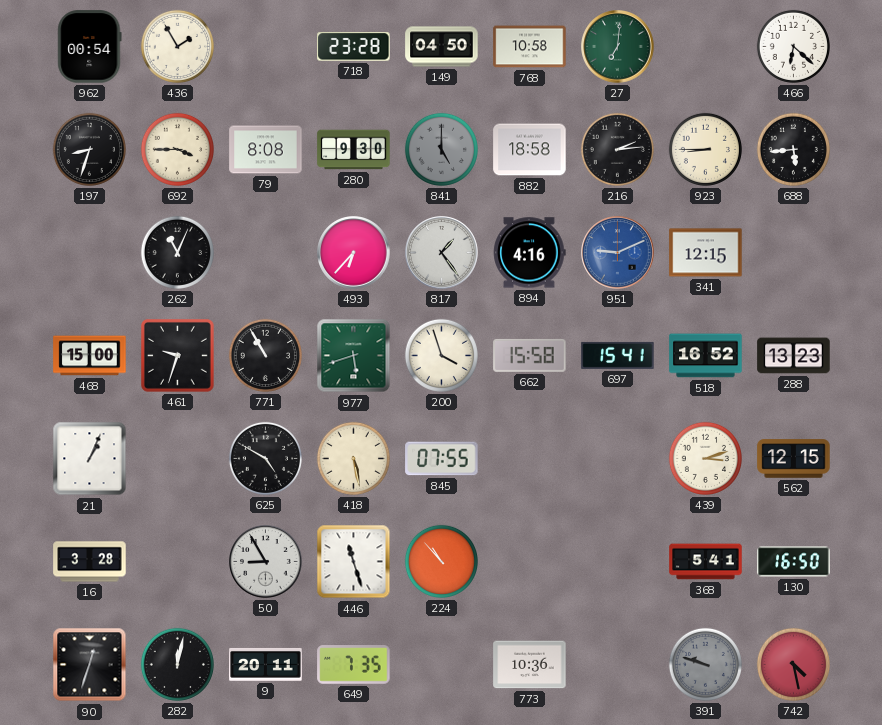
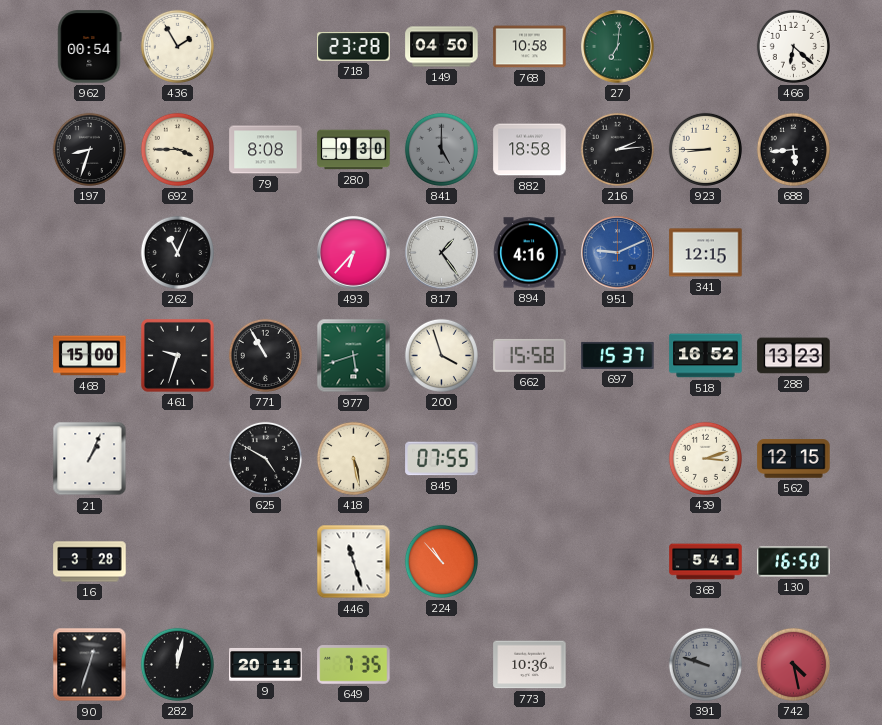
697: 15:41 -> 15:37
50: 8:55 -> none
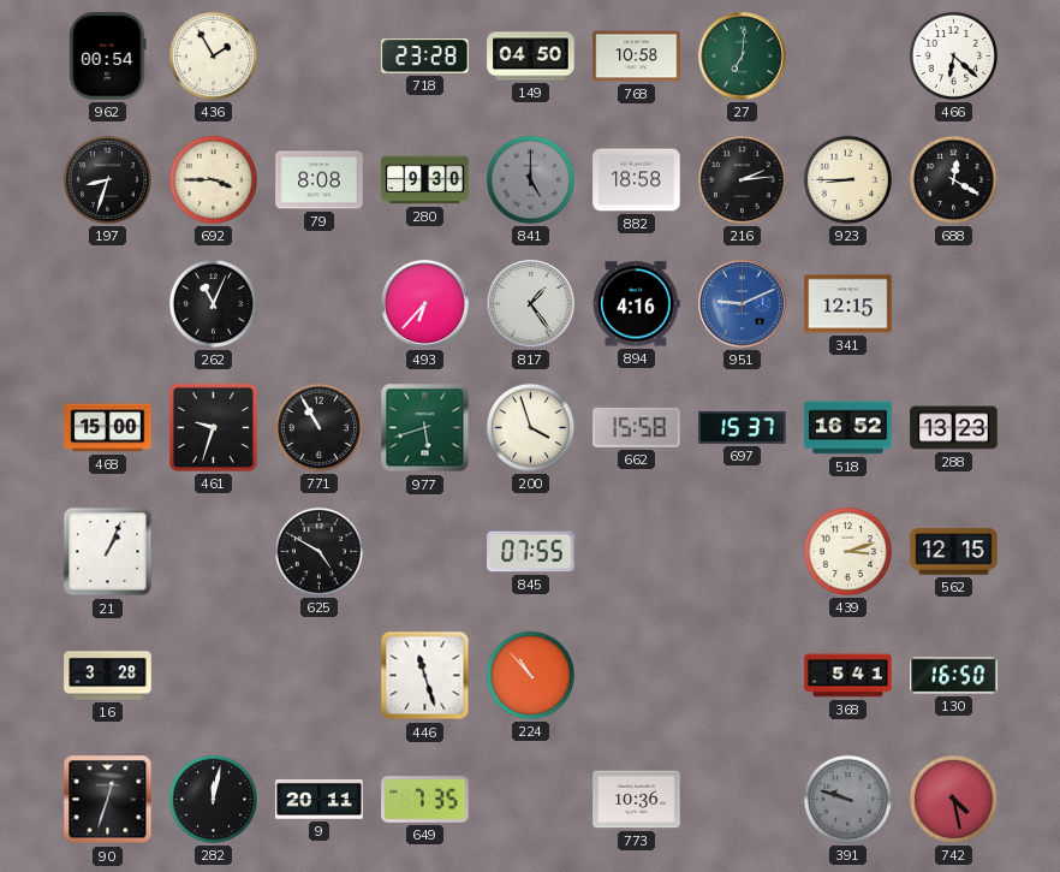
688: 5:44 -> 12:20
418: 5:28 -> none
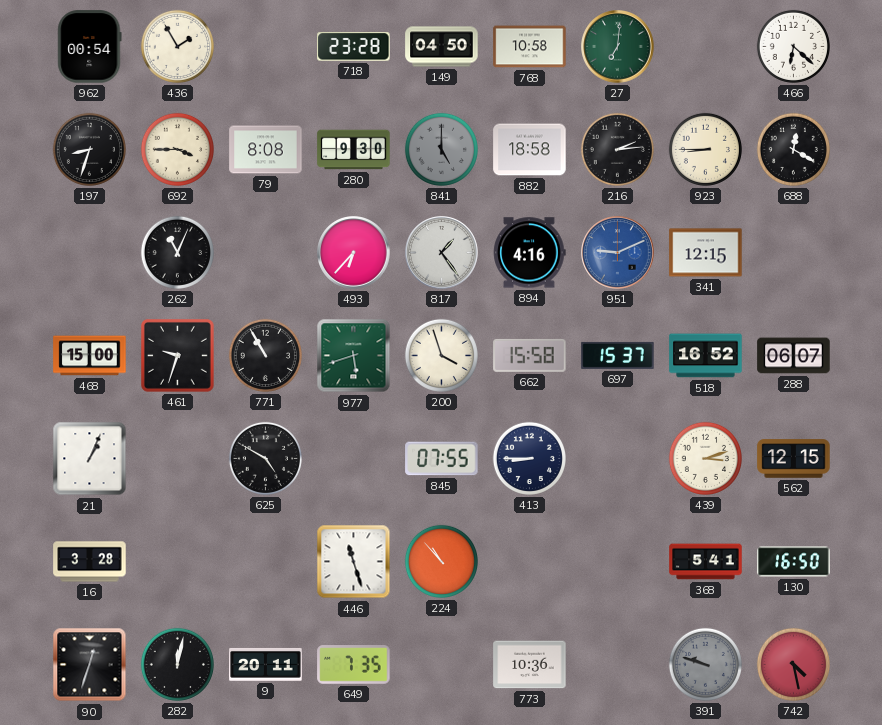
288: 13:23 -> 06:07
413: none -> 8:45
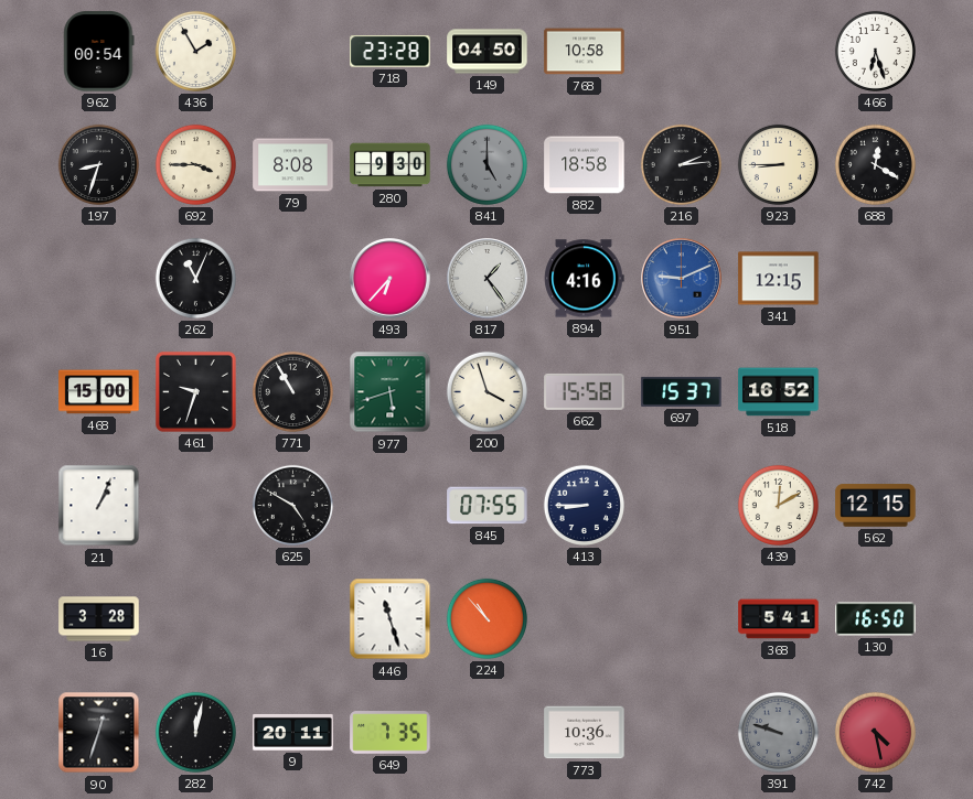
27: 7:01 -> none
466: 6:22 -> 6:27
288: 06:07 -> none
439: 3:12 -> 12:10
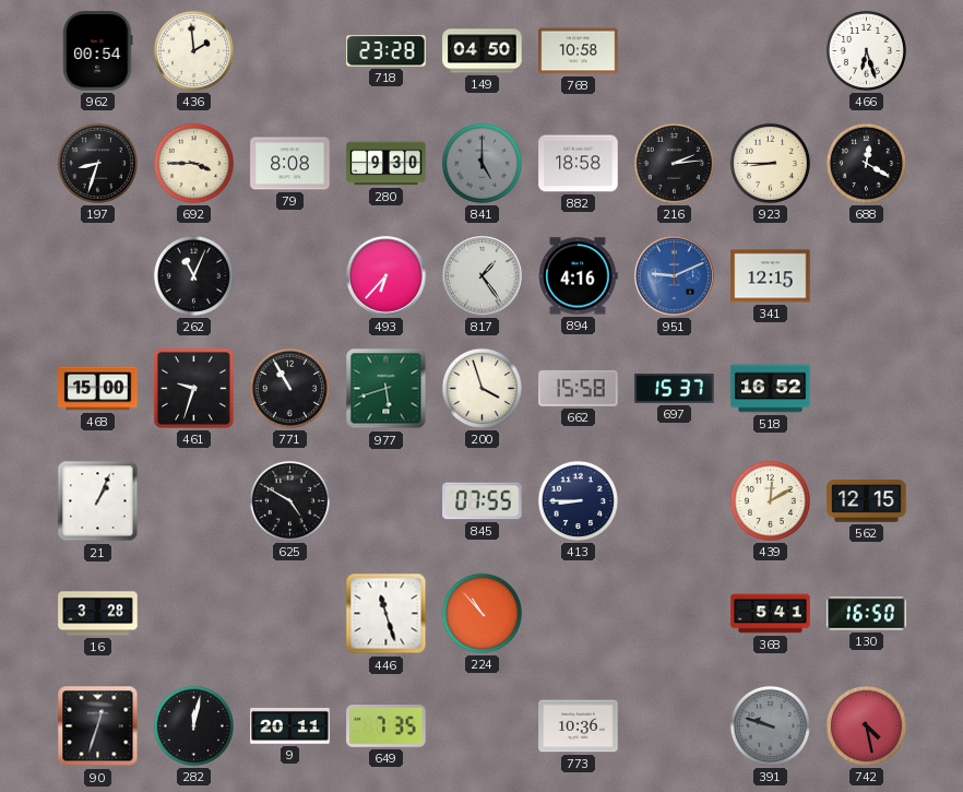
436: 1:55 -> 1:59
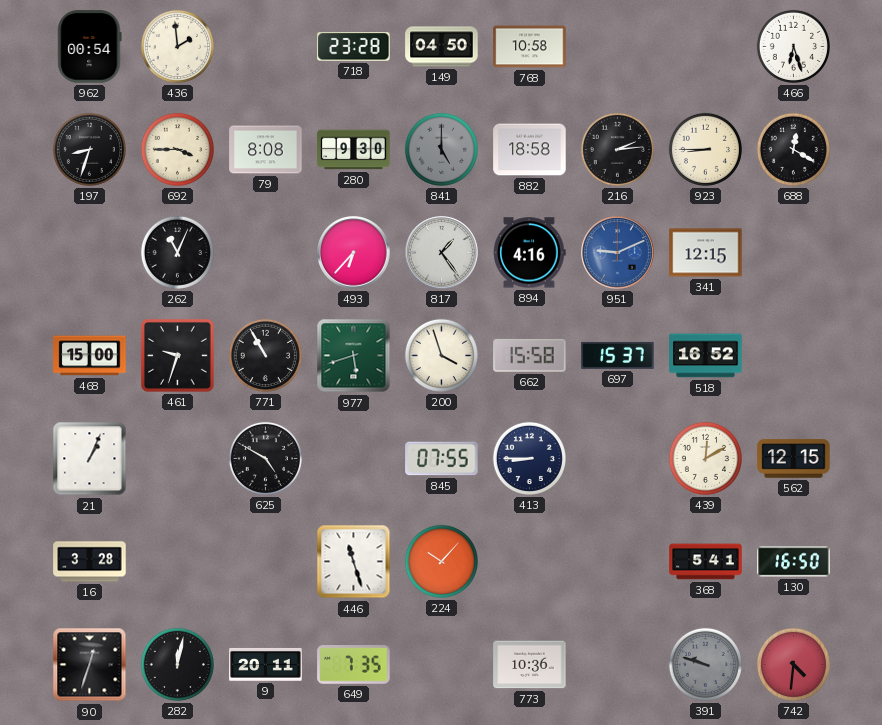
224: 10:53 -> 10:07
742: 4:28 -> 4:31
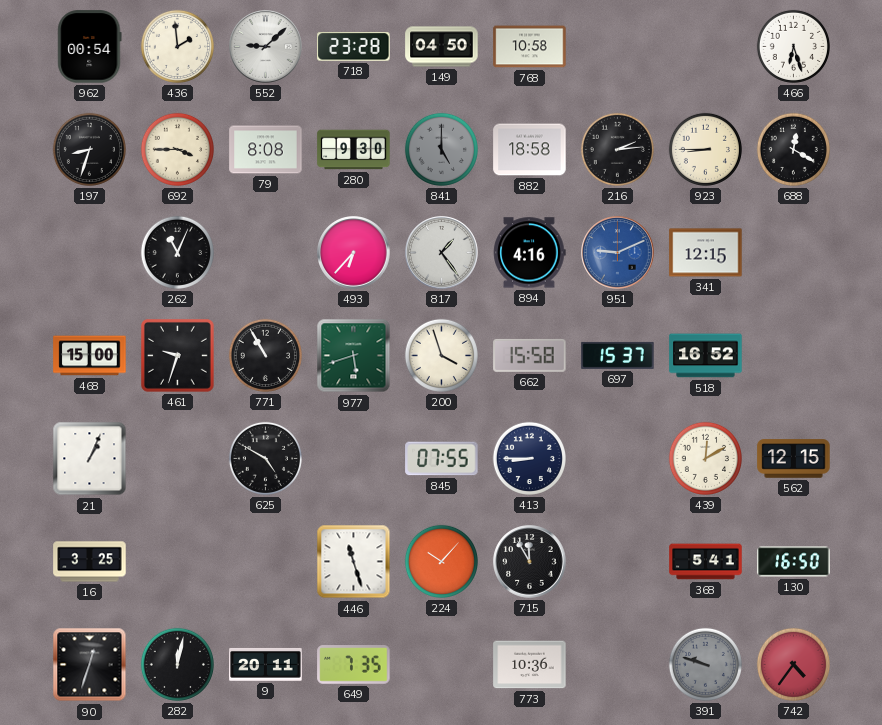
552: none -> 9:08
16: 3:28 -> 3:25
715: none -> 11:55
742: 4:31 -> 4:36
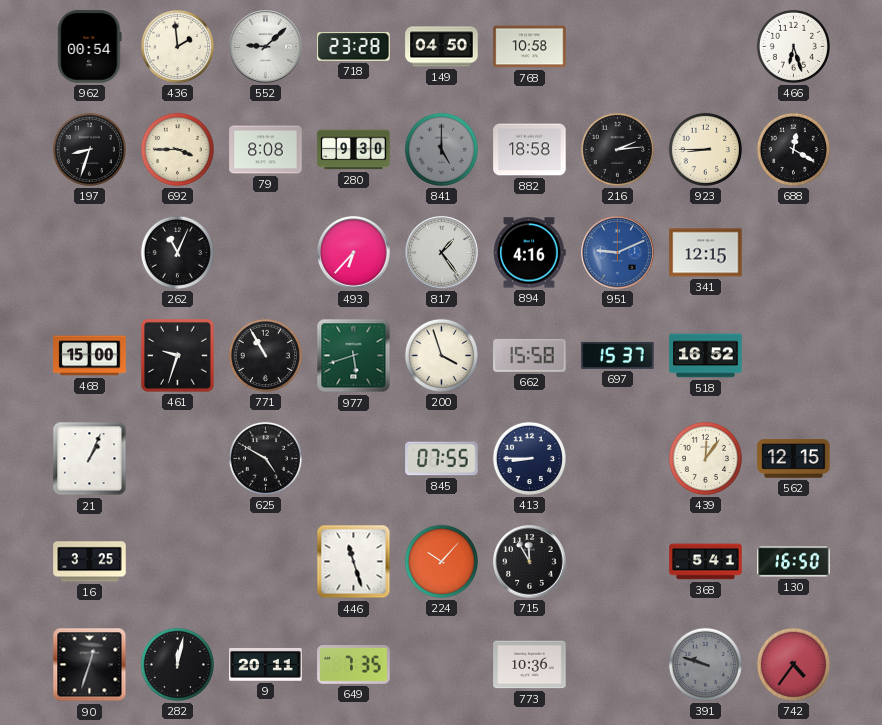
439: 12:10 -> 12:06
